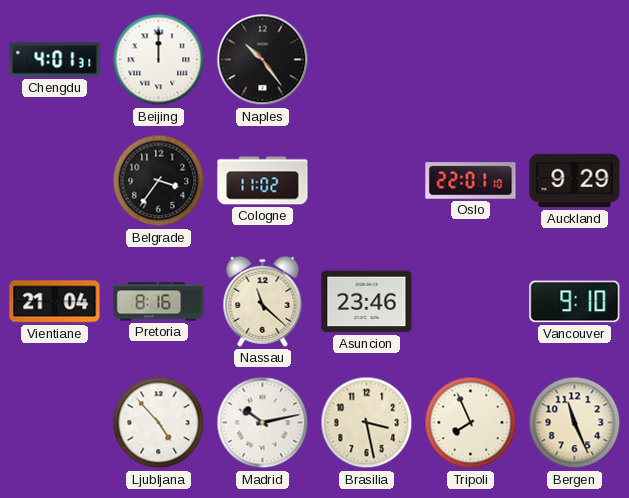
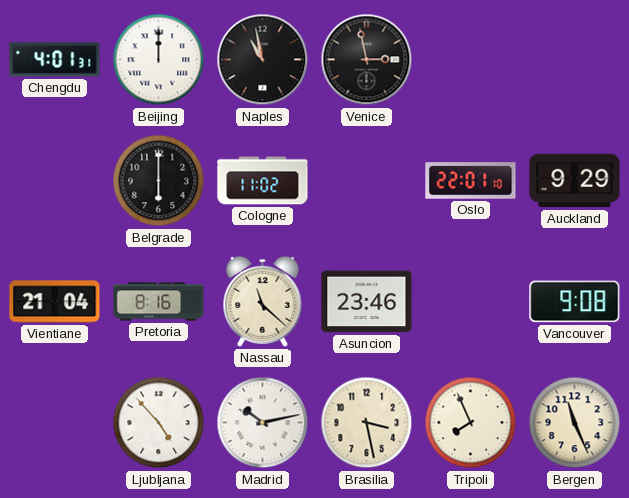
Naples: 10:24 -> 10:58
Venice: none -> 2:58
Belgrade: 3:36 -> 6:00
Vancouver: 9:10 -> 9:08
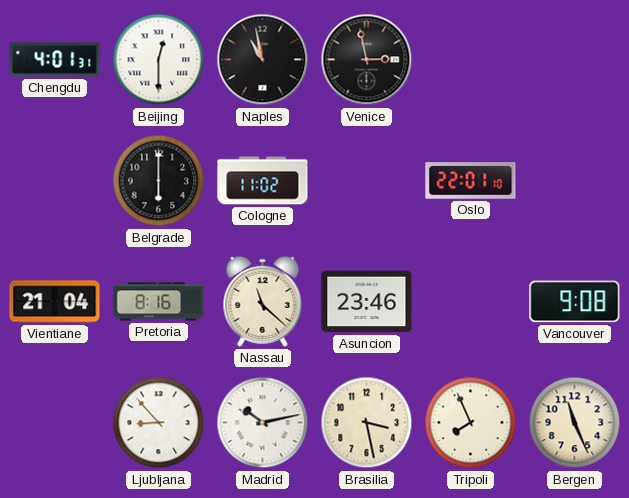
Beijing: 12:00 -> 12:30
Auckland: 9:29 -> none
Ljubljana: 4:53 -> 8:53
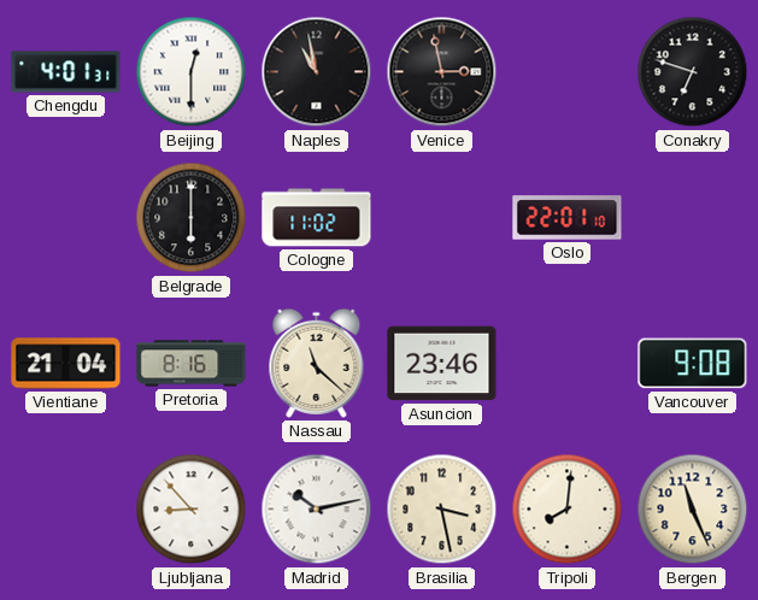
Conakry: none -> 6:48
Tripoli: 7:56 -> 8:01
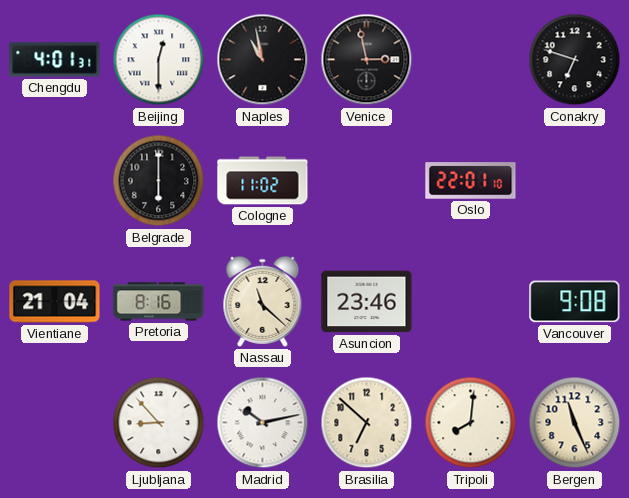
Brasilia: 3:28 -> 6:52
